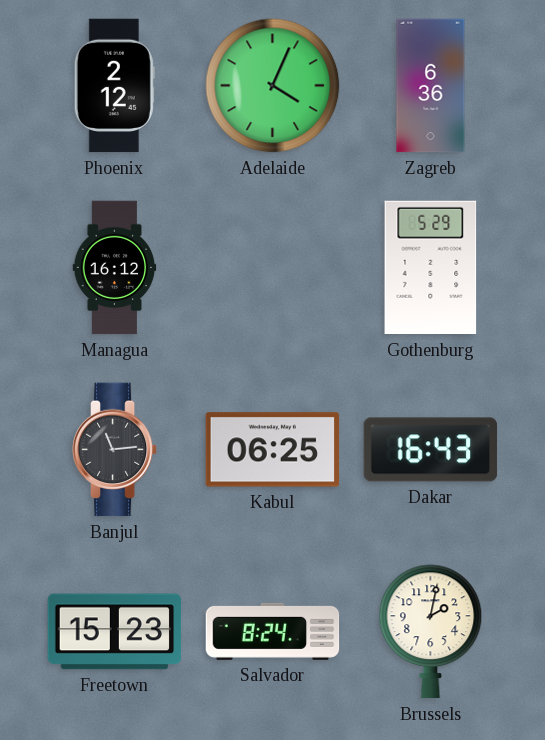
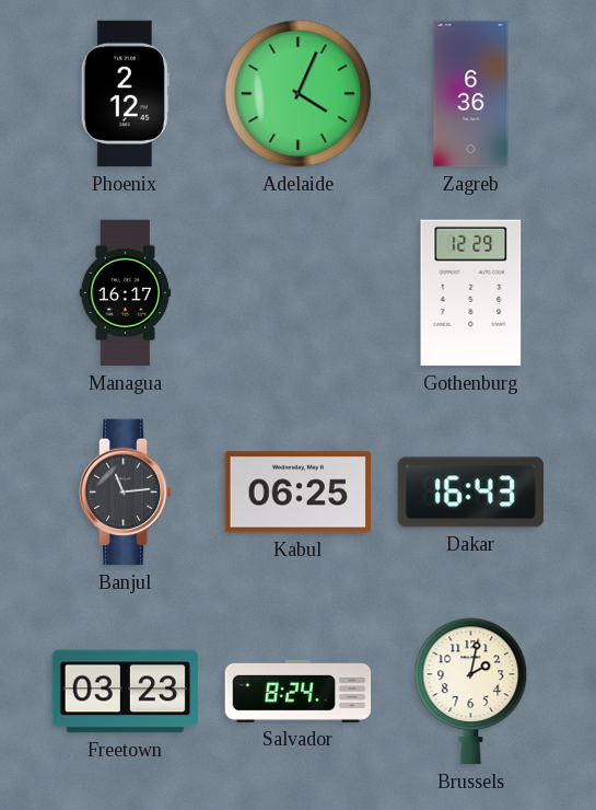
Managua: 16:12 -> 16:17
Gothenburg: 5:29 -> 12:29
Freetown: 15:23 -> 03:23
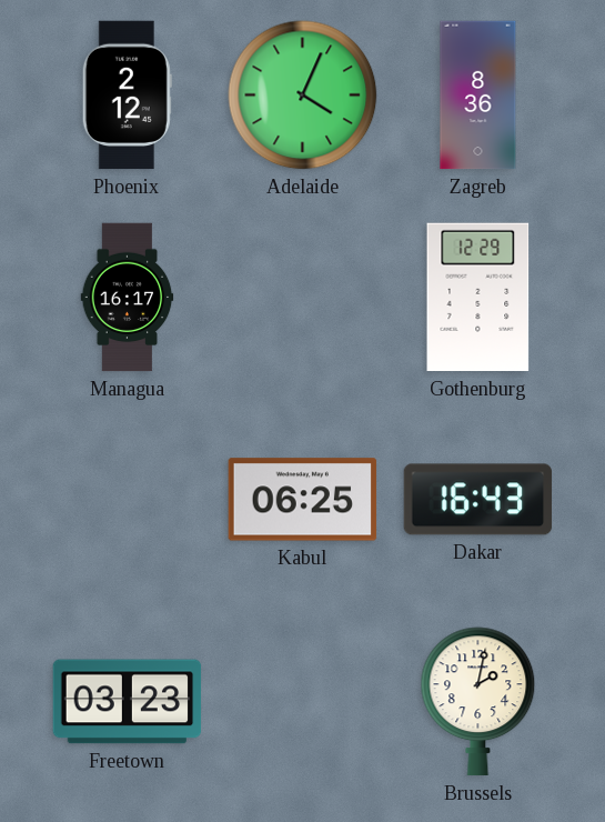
Zagreb: 6:36 -> 8:36
Banjul: 11:14 -> none
Salvador: 8:24 -> none
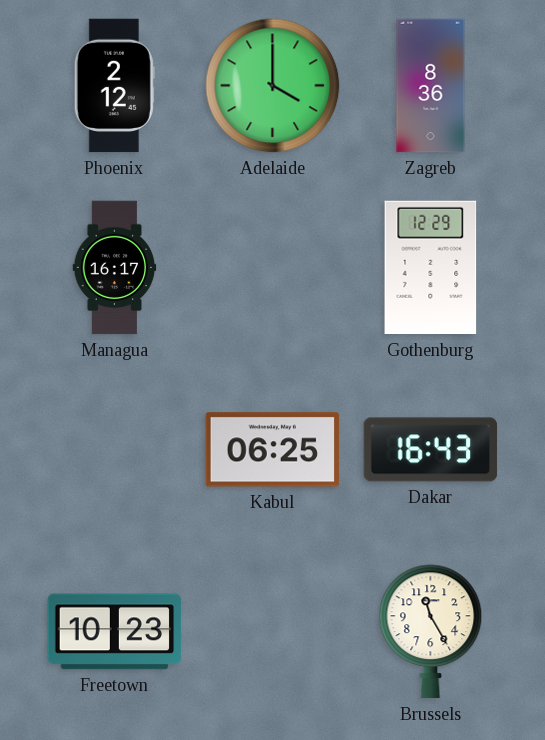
Adelaide: 4:04 -> 4:00
Freetown: 03:23 -> 10:23
Brussels: 2:02 -> 11:25
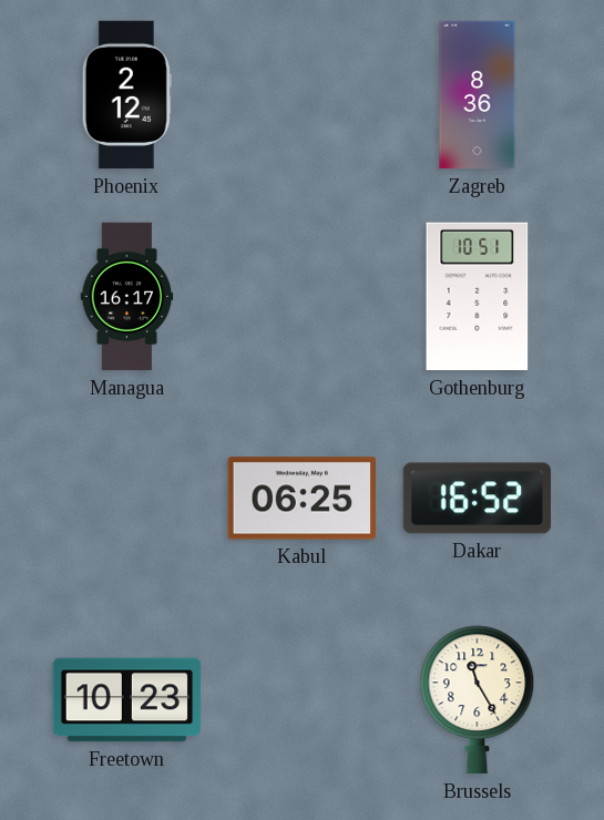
Adelaide: 4:00 -> none
Gothenburg: 12:29 -> 10:51
Dakar: 16:43 -> 16:52
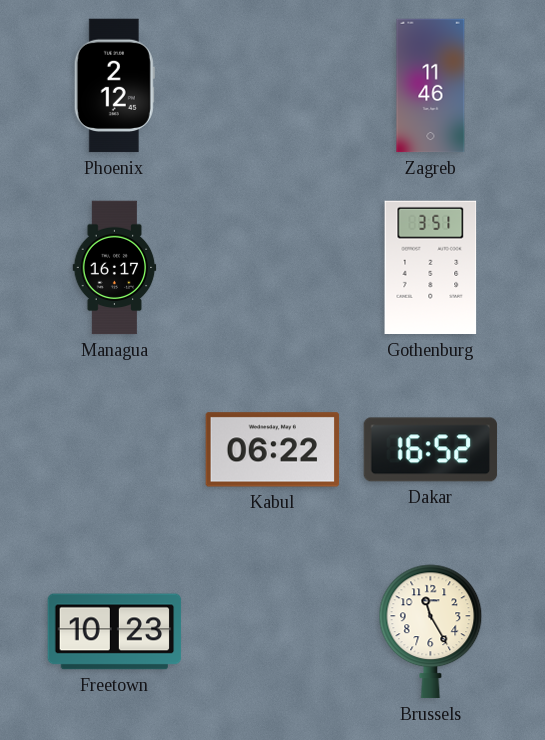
Zagreb: 8:36 -> 11:46
Gothenburg: 10:51 -> 3:51
Kabul: 06:25 -> 06:22
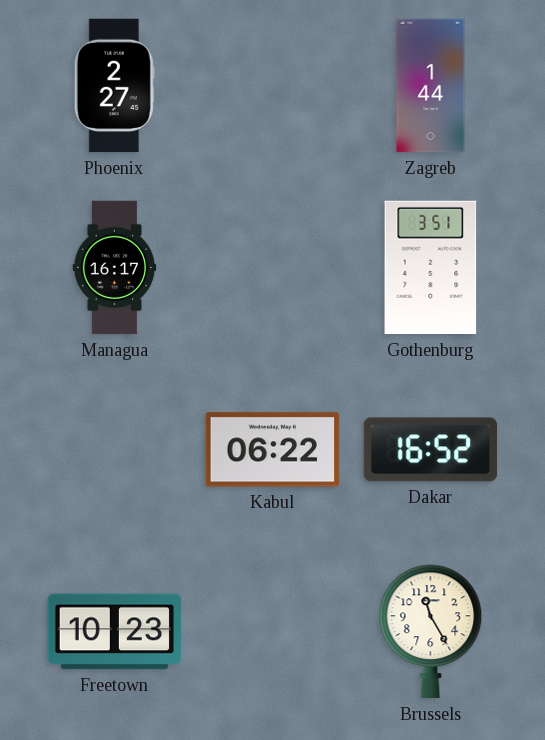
Phoenix: 2:12 -> 2:27
Zagreb: 11:46 -> 1:44
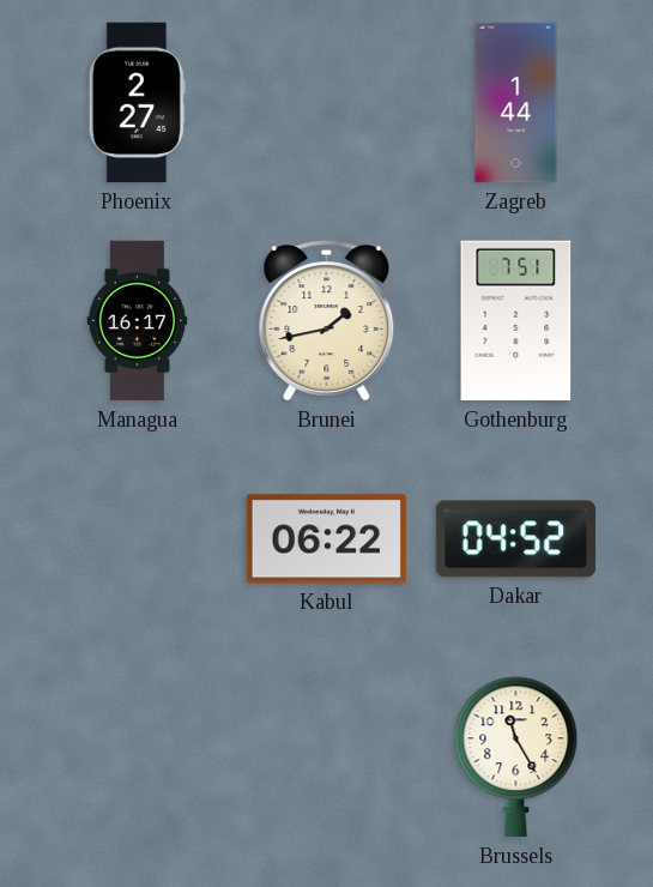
Brunei: none -> 1:43
Gothenburg: 3:51 -> 7:51
Dakar: 16:52 -> 04:52
Freetown: 10:23 -> none
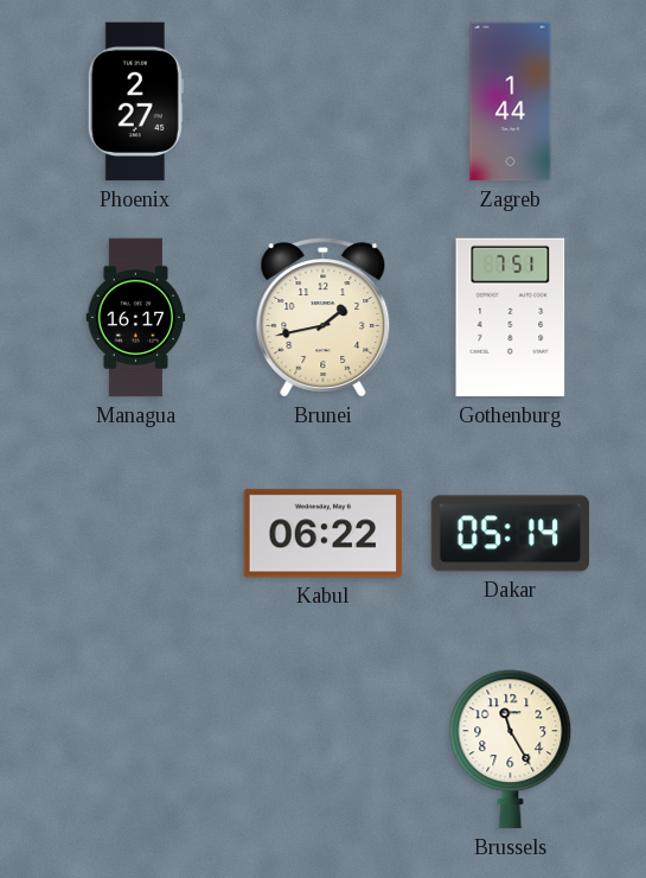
Dakar: 04:52 -> 05:14
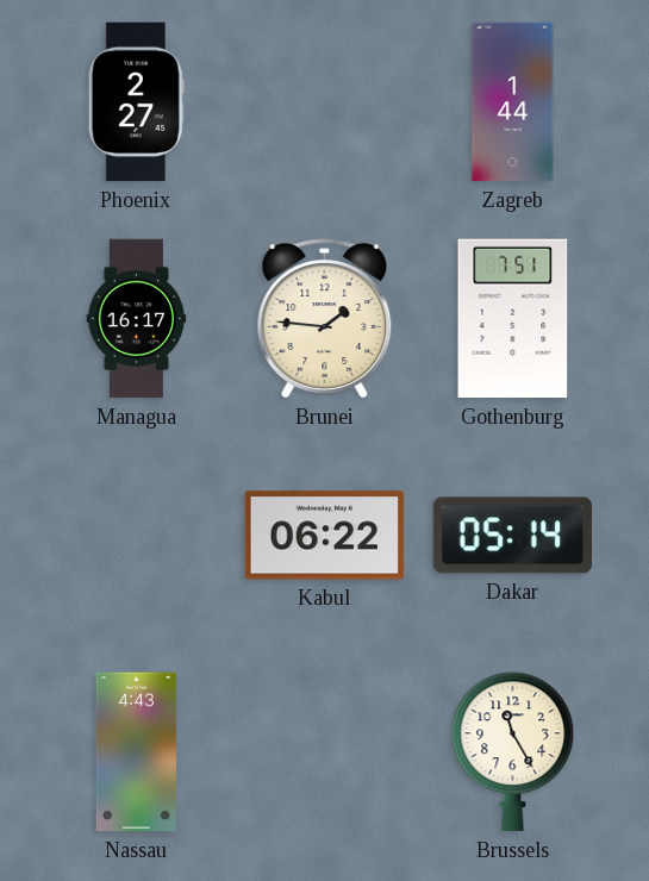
Brunei: 1:43 -> 1:46
Nassau: none -> 4:43
